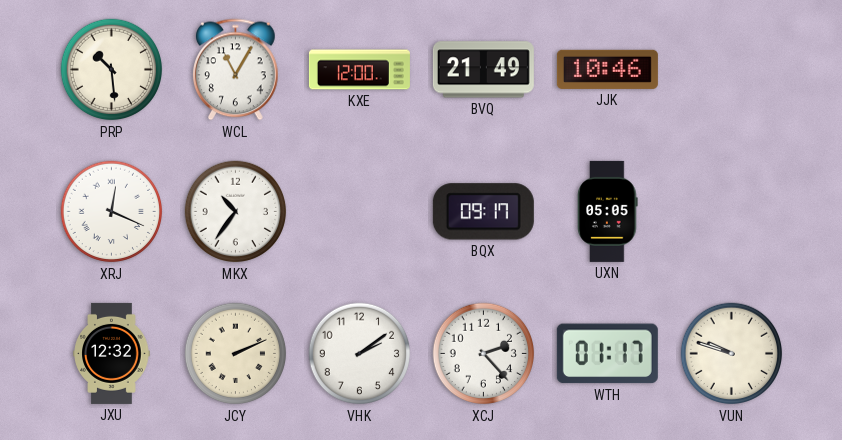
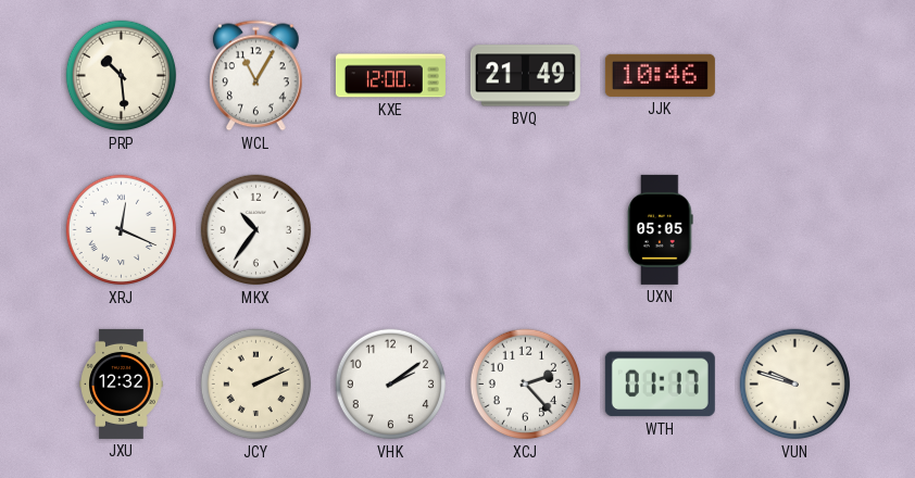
BQX: 09:17 -> none
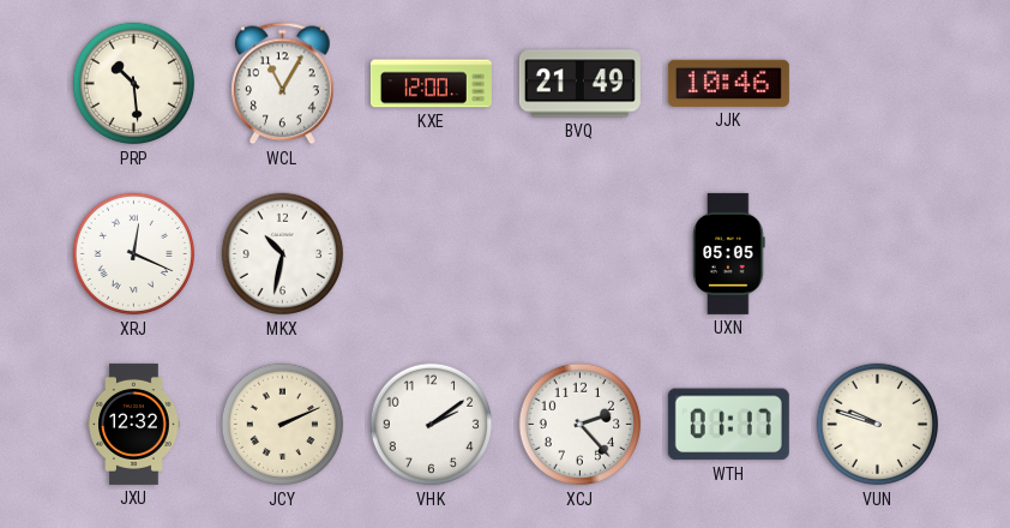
MKX: 10:36 -> 10:32
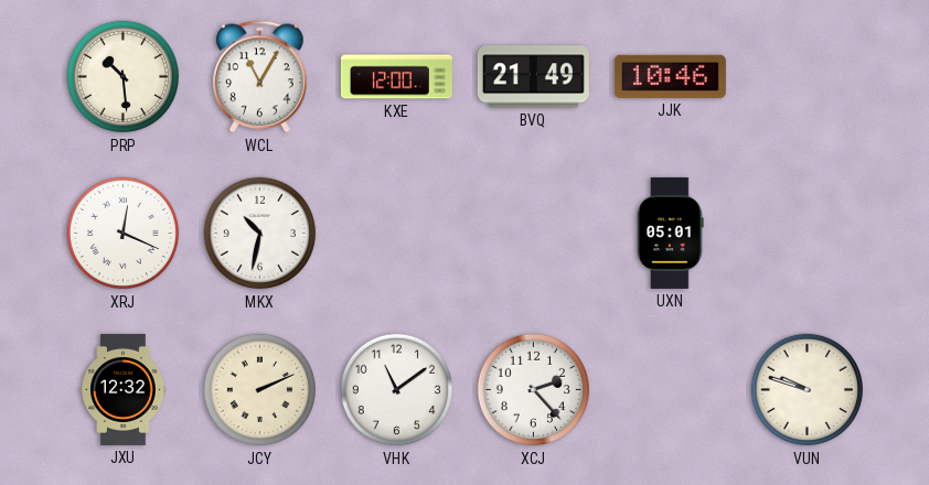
UXN: 05:05 -> 05:01
VHK: 2:09 -> 11:09
WTH: 01:17 -> none
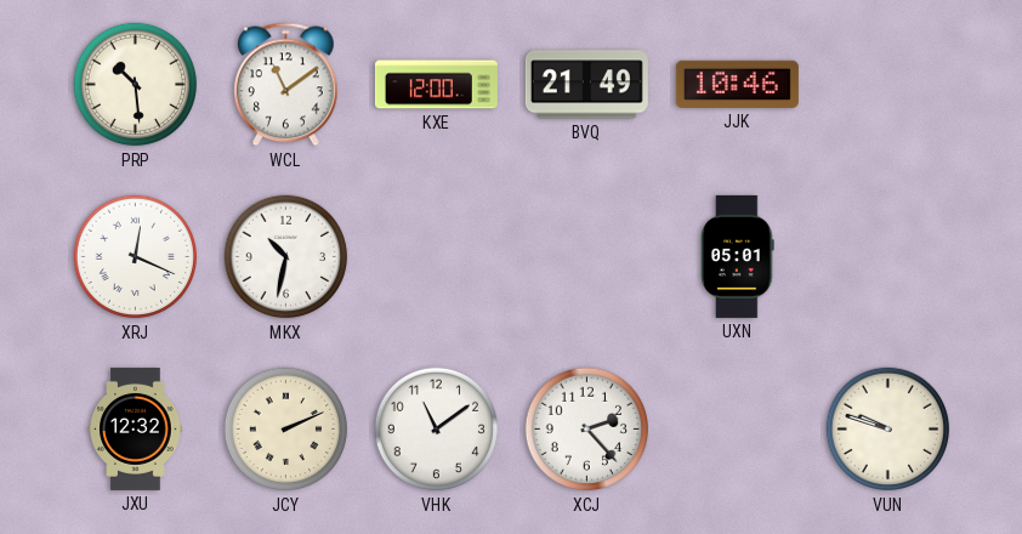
WCL: 11:05 -> 11:09
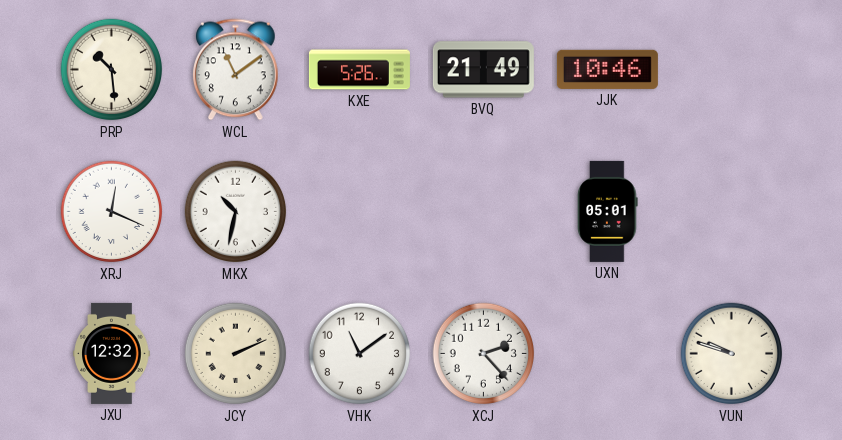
KXE: 12:00 -> 5:26
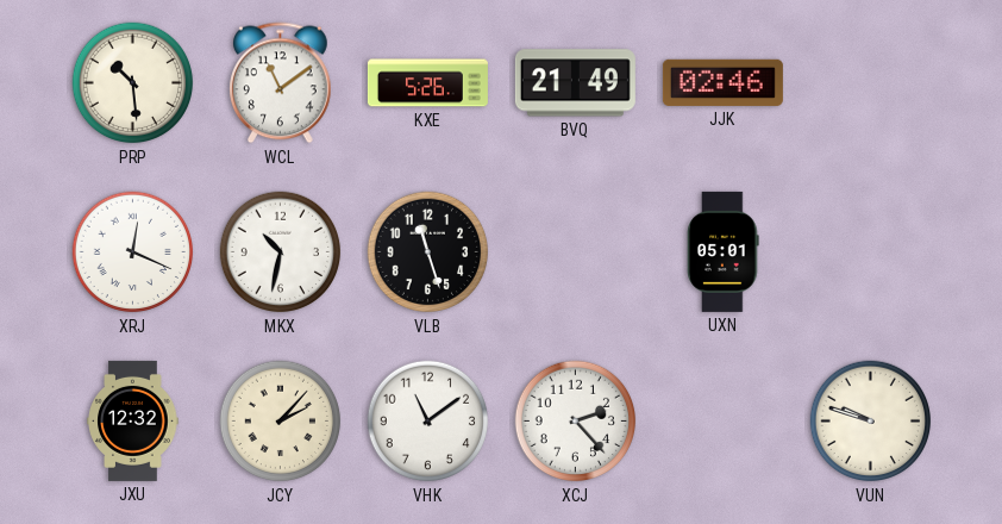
JJK: 10:46 -> 02:46
VLB: none -> 11:27
JCY: 2:11 -> 2:07
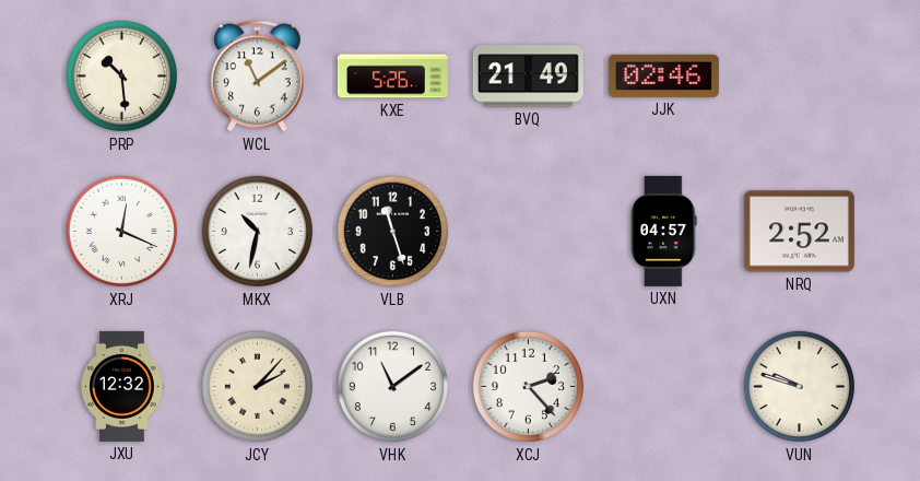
UXN: 05:01 -> 04:57
NRQ: none -> 2:52
